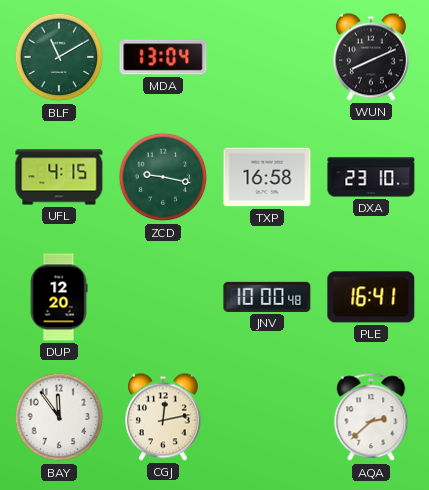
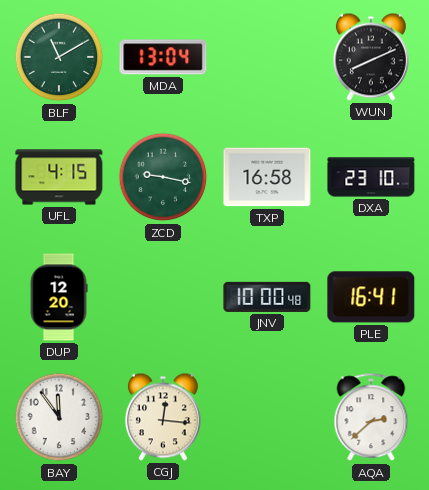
CGJ: 12:13 -> 12:16
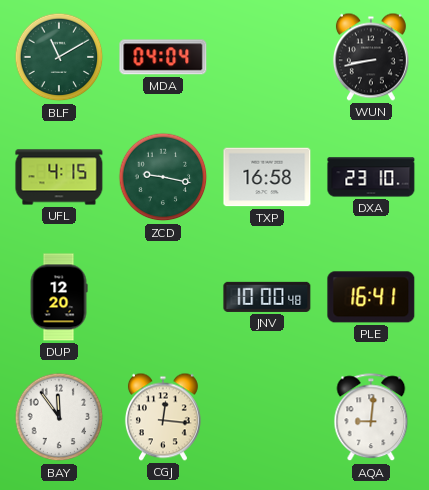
MDA: 13:04 -> 04:04
WUN: 8:11 -> 8:43
AQA: 2:38 -> 9:01
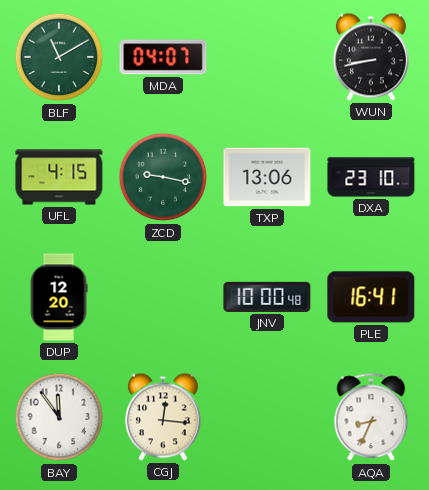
MDA: 04:04 -> 04:07
TXP: 16:58 -> 13:06
AQA: 9:01 -> 8:34
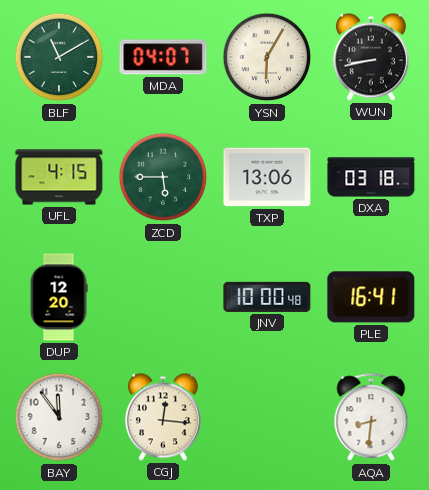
YSN: none -> 6:05
ZCD: 9:17 -> 5:45
DXA: 23:10 -> 03:18
AQA: 8:34 -> 8:31
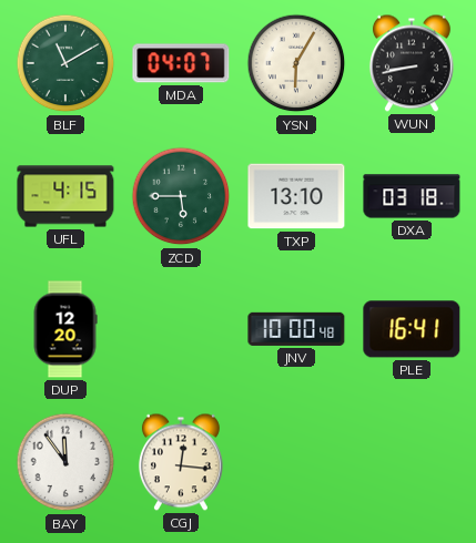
TXP: 13:06 -> 13:10
AQA: 8:31 -> none
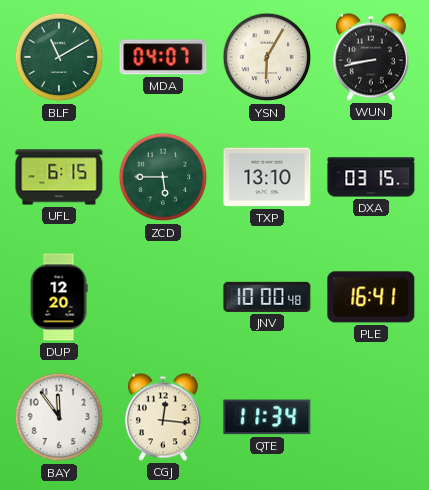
UFL: 4:15 -> 6:15
DXA: 03:18 -> 03:15
QTE: none -> 11:34
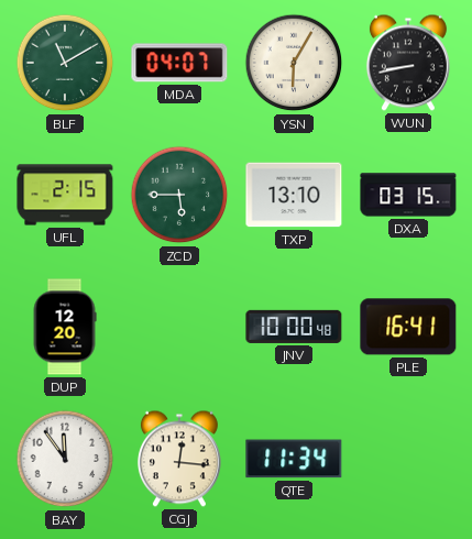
UFL: 6:15 -> 2:15
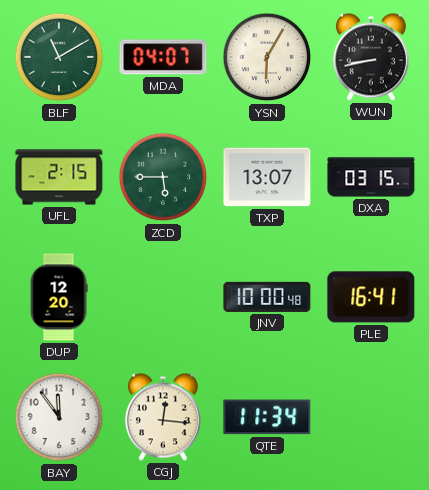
TXP: 13:10 -> 13:07
